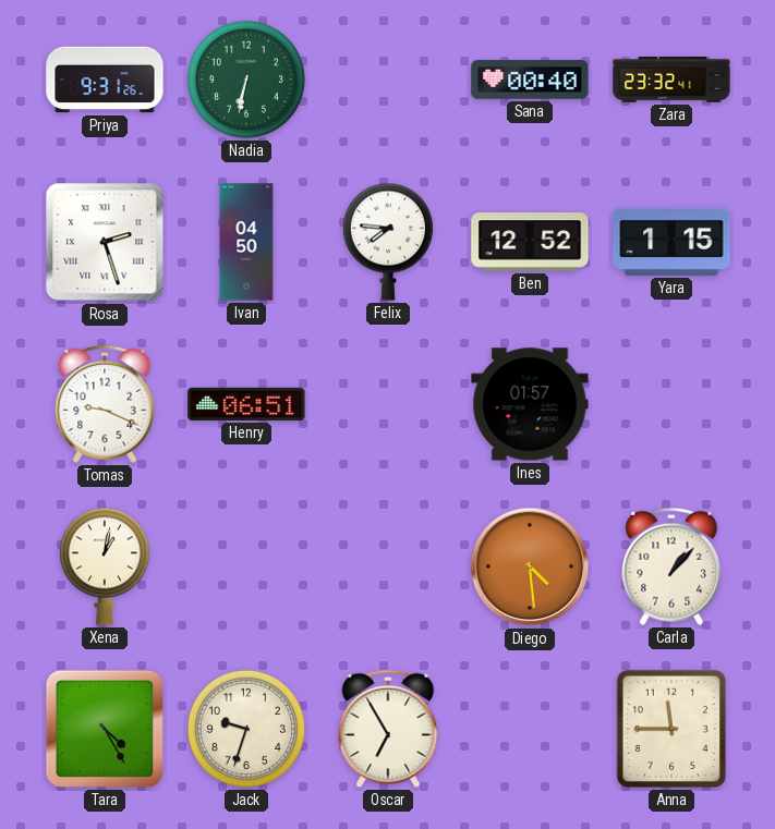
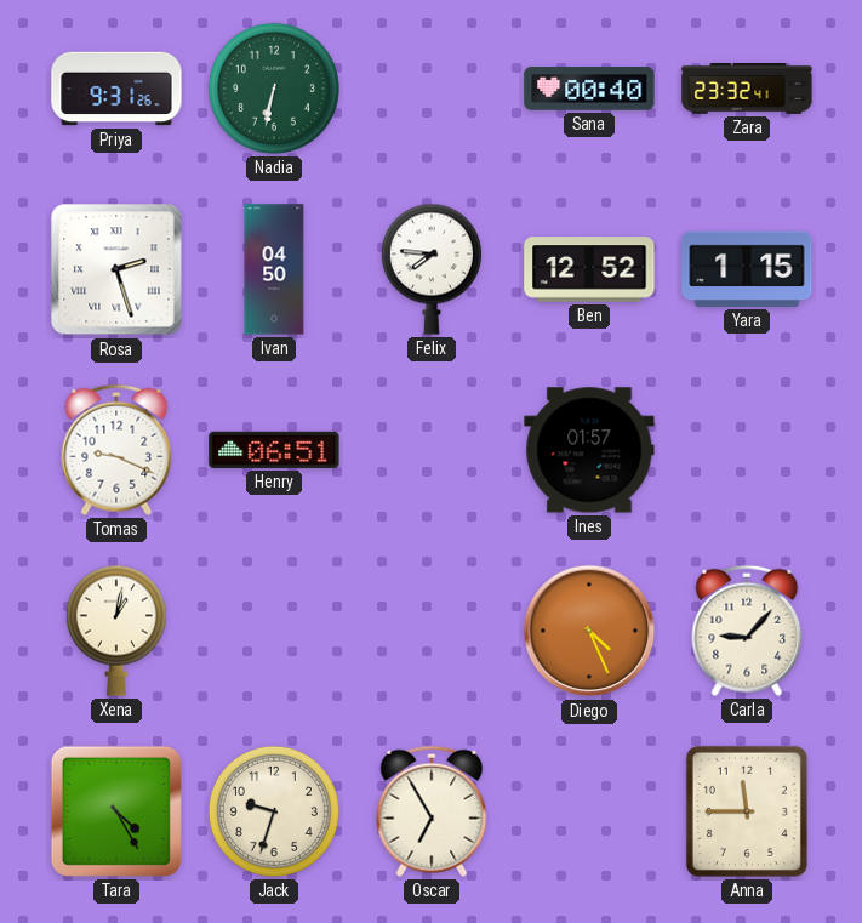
Diego: 4:29 -> 4:26
Carla: 1:07 -> 9:07
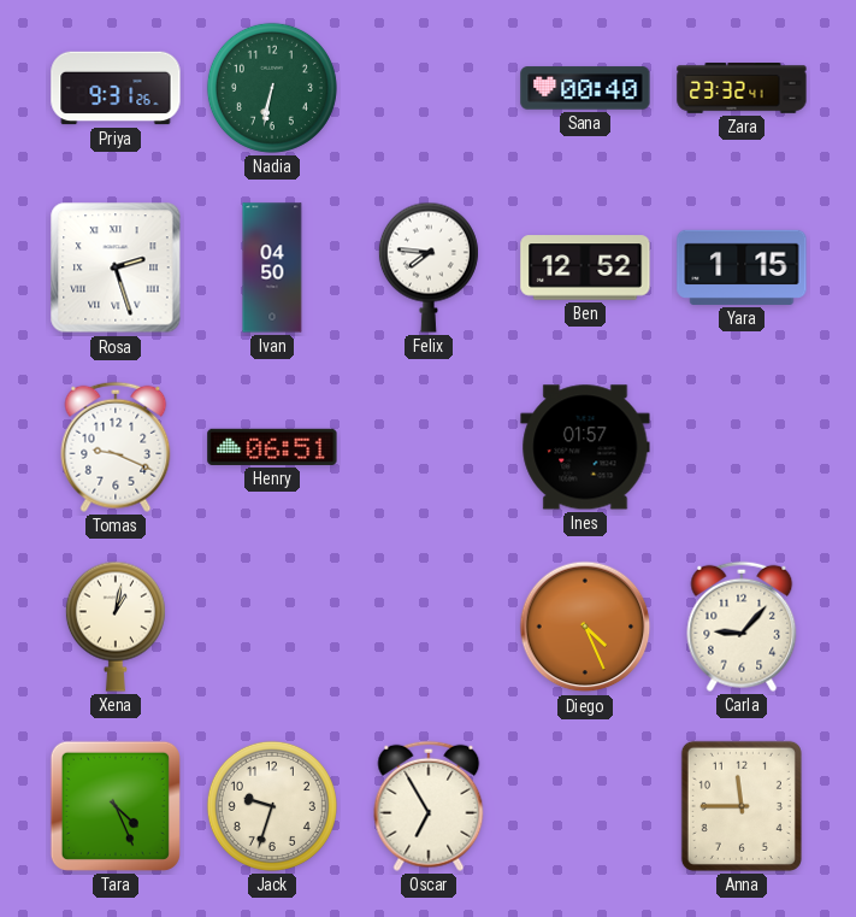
Tara: 4:25 -> 4:26
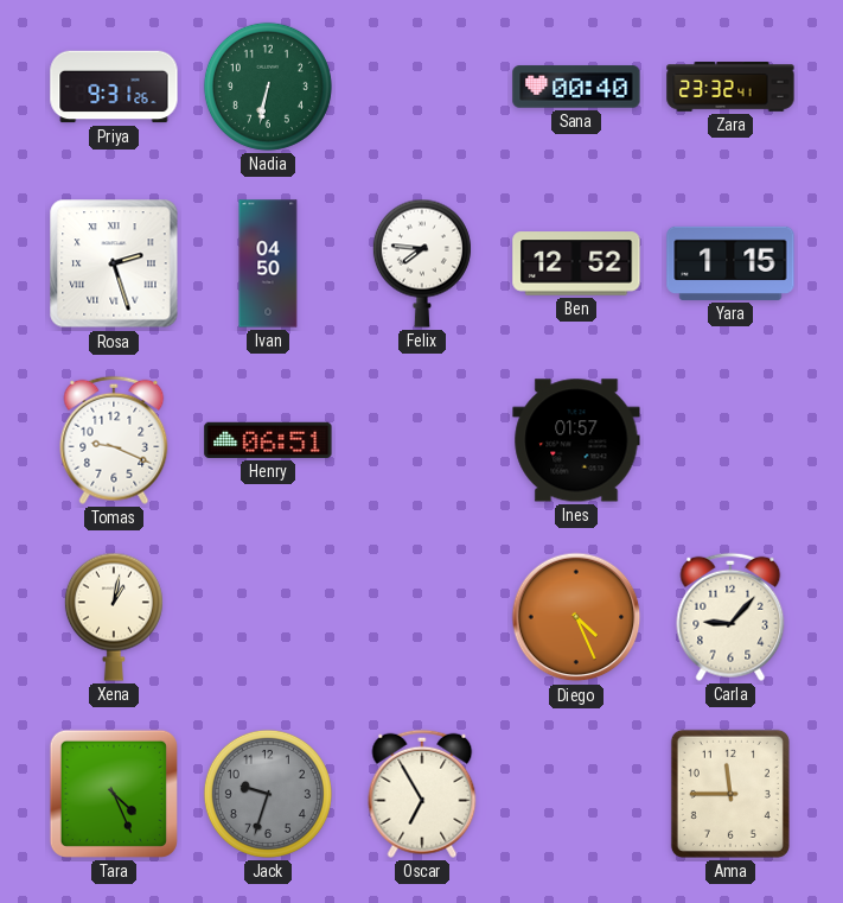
Jack dial: cream -> grey
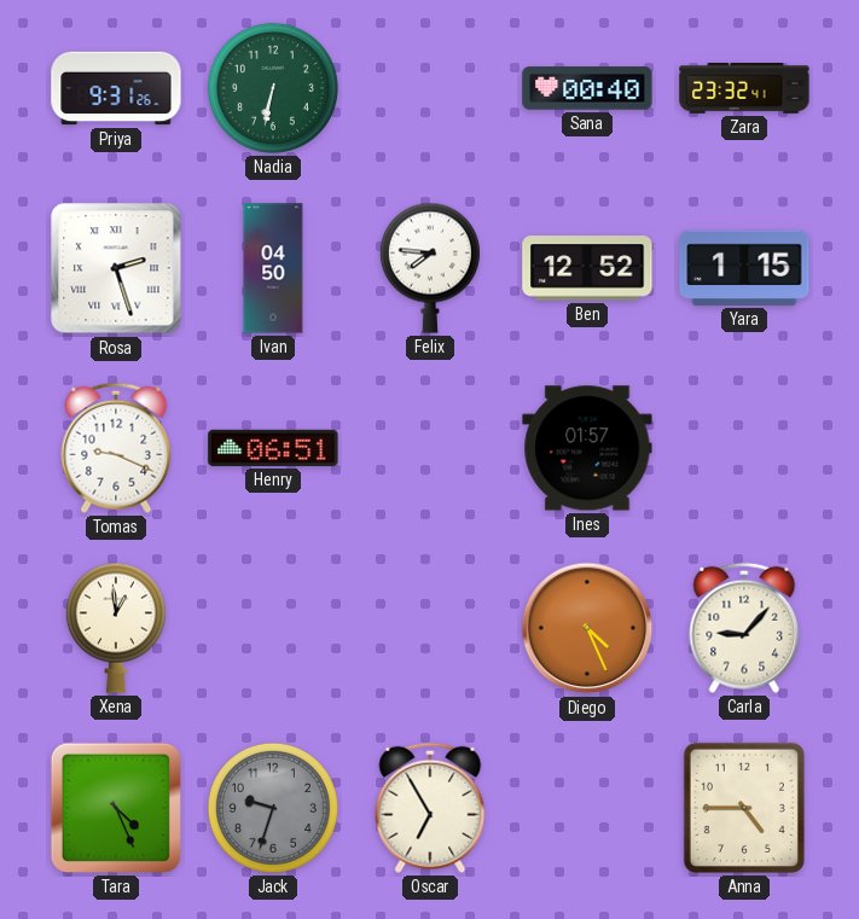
Xena: 1:02 -> 12:59
Anna: 11:45 -> 4:45
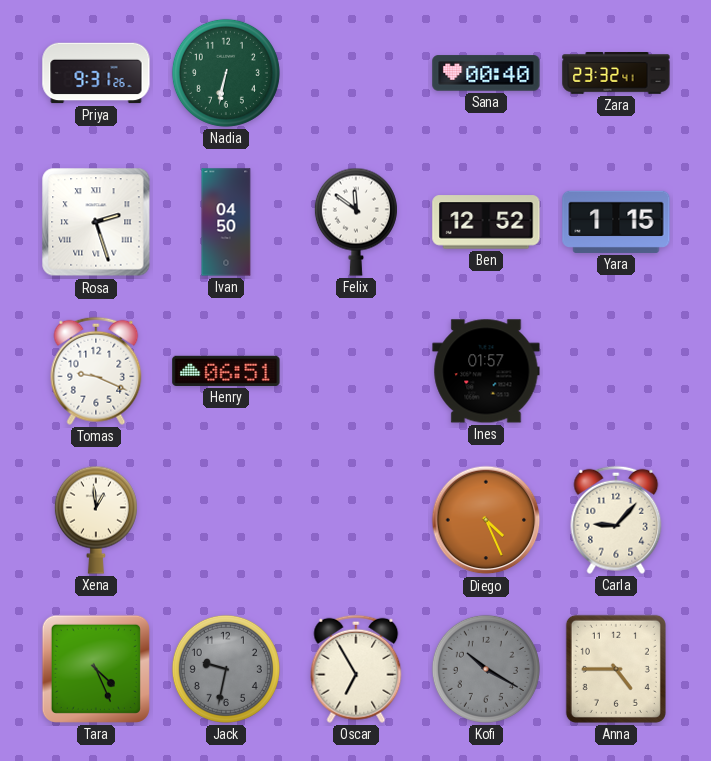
Felix: 7:46 -> 11:51
Jack: 9:33 -> 9:32
Kofi: none -> 10:20
